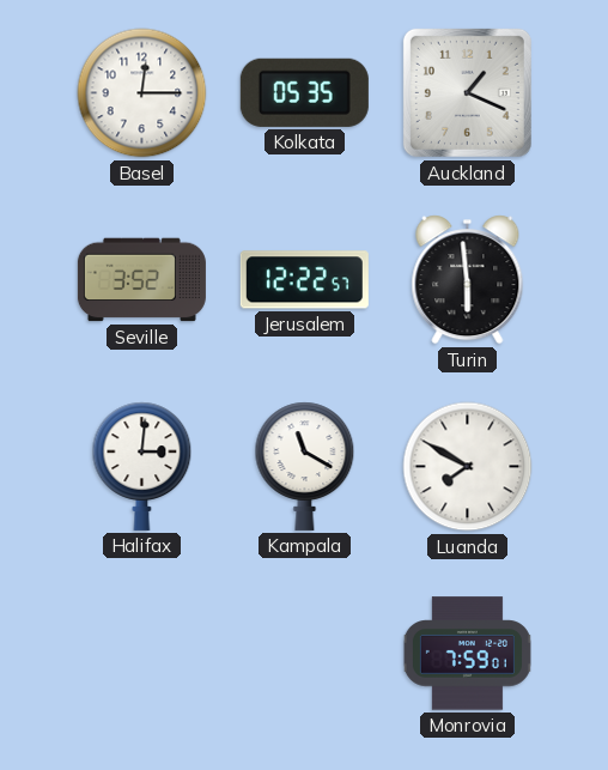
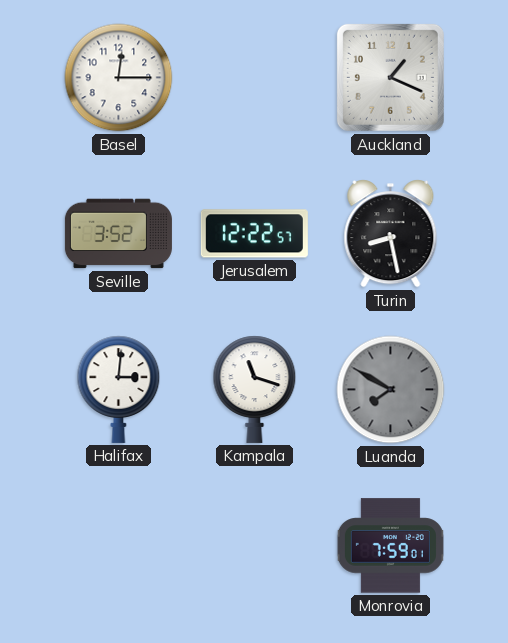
Kolkata: 05:35 -> none
Turin: 5:59 -> 8:28
Kampala: 11:20 -> 11:18
Luanda dial: white -> grey
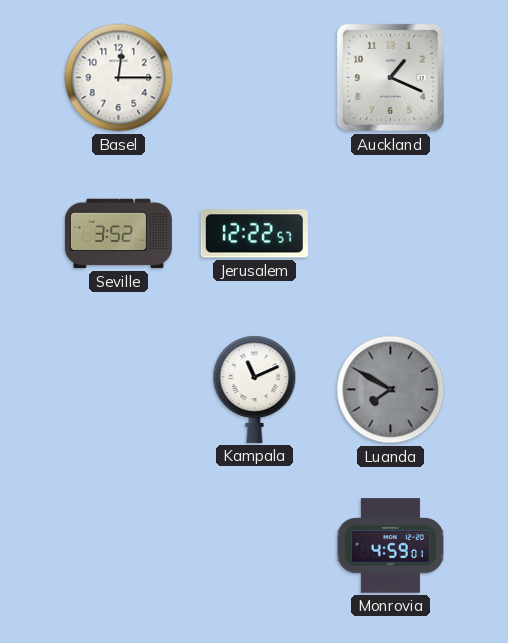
Turin: 8:28 -> none
Halifax: 3:01 -> none
Kampala: 11:18 -> 11:11
Monrovia: 7:59 -> 4:59
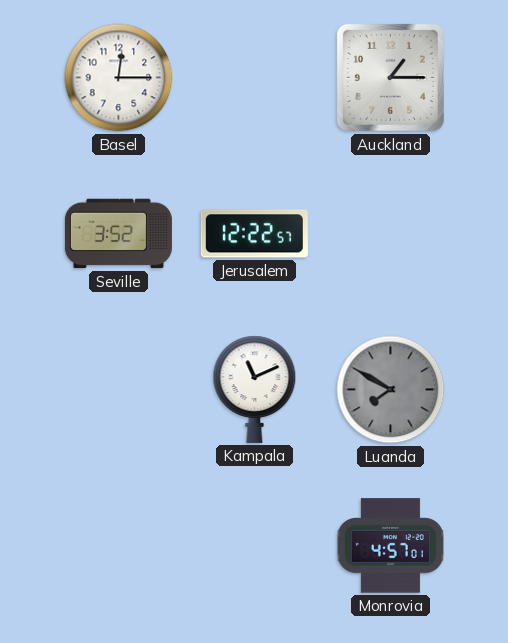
Auckland: 1:19 -> 1:15
Monrovia: 4:59 -> 4:57
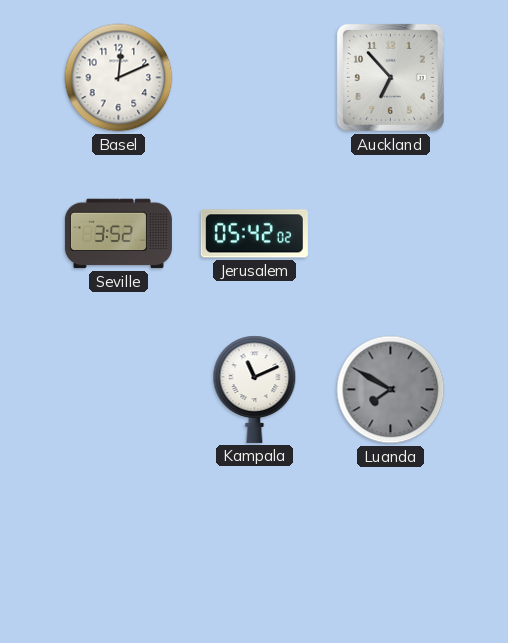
Basel: 12:15 -> 12:11
Auckland: 1:15 -> 6:53
Jerusalem: 12:22 -> 05:42
Monrovia: 4:57 -> none
